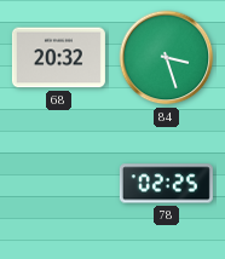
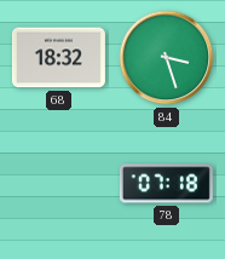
68: 20:32 -> 18:32
78: 02:25 -> 07:18
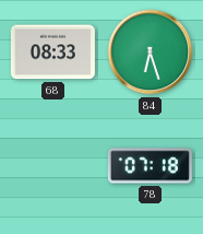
68: 18:32 -> 08:33
84: 3:27 -> 6:27
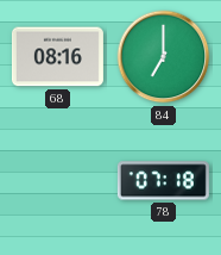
68: 08:33 -> 08:16
84: 6:27 -> 7:00
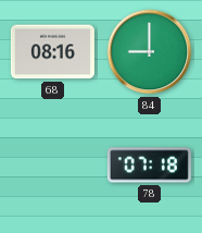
84: 7:00 -> 9:00
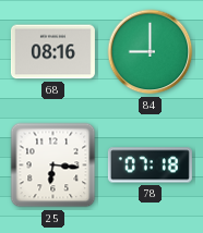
25: none -> 6:16
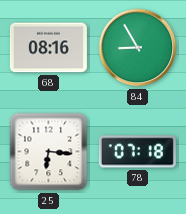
84: 9:00 -> 8:55
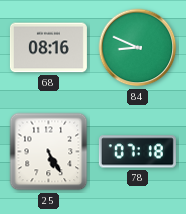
84: 8:55 -> 8:49
25: 6:16 -> 5:25
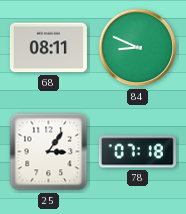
68: 08:16 -> 08:11
25: 5:25 -> 3:06
